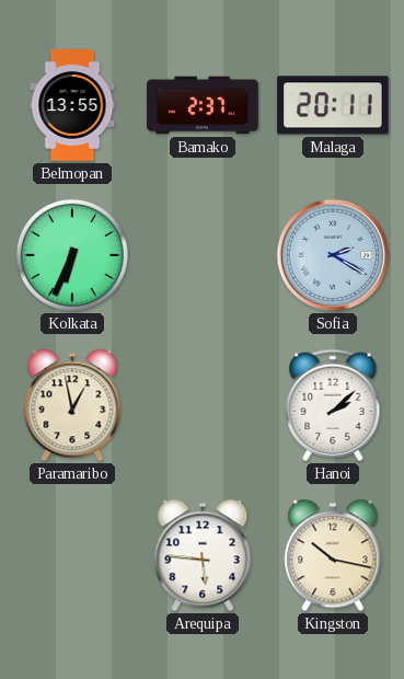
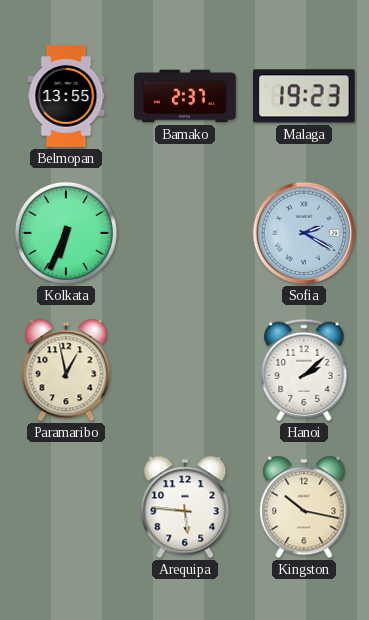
Malaga: 20:11 -> 19:23
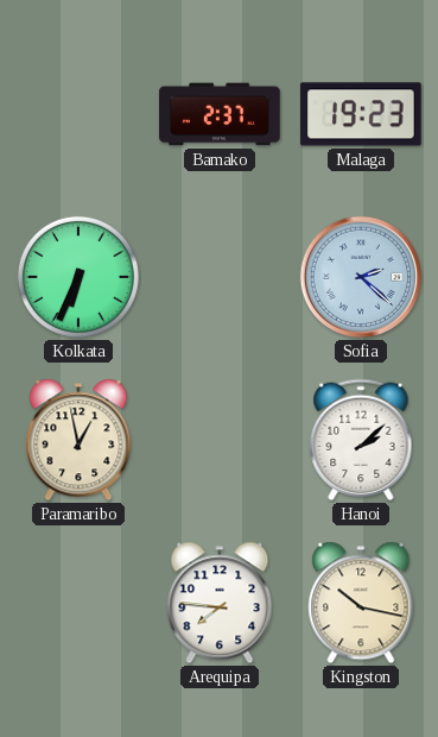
Belmopan: 13:55 -> none
Sofia: 2:20 -> 2:22
Arequipa: 5:46 -> 7:46
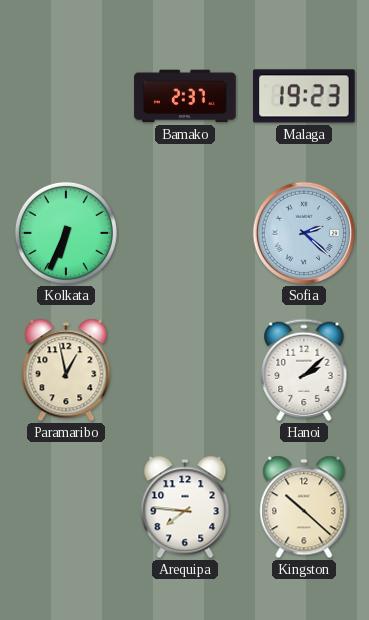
Kingston: 10:17 -> 10:22
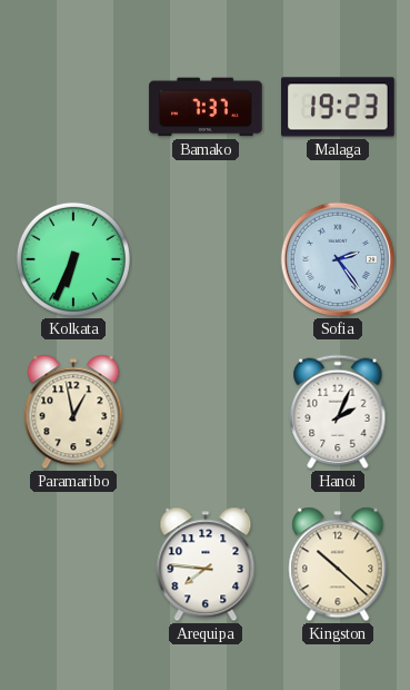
Bamako: 2:37 -> 7:37
Sofia: 2:22 -> 2:24
Hanoi: 2:08 -> 2:04
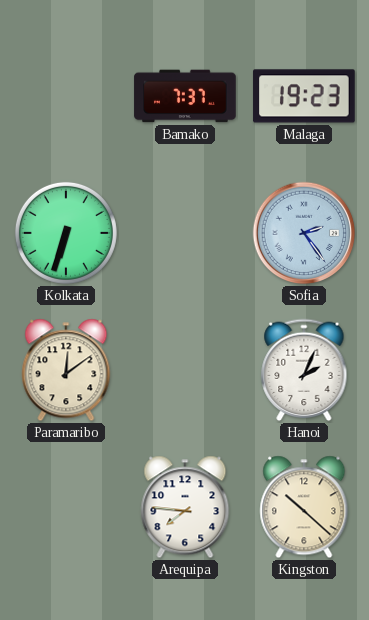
Kolkata: 6:34 -> 6:33
Paramaribo: 12:58 -> 12:09
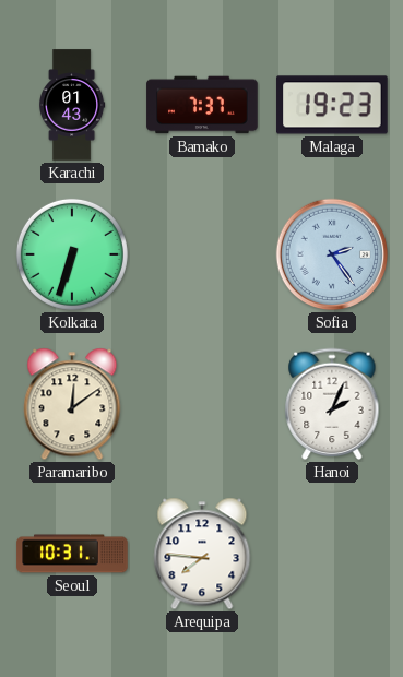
Karachi: none -> 01:43
Seoul: none -> 10:31
Kingston: 10:22 -> none
